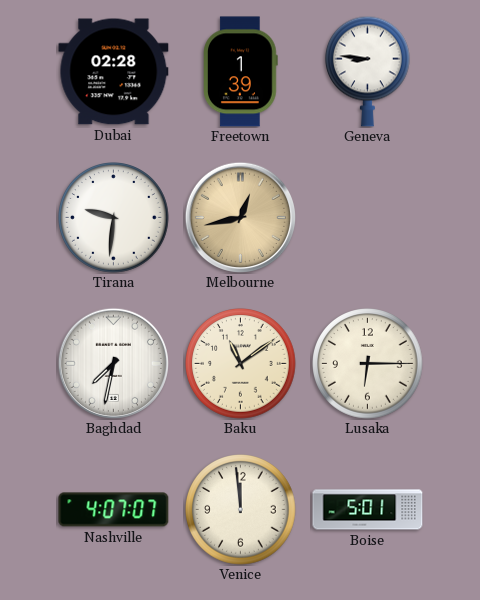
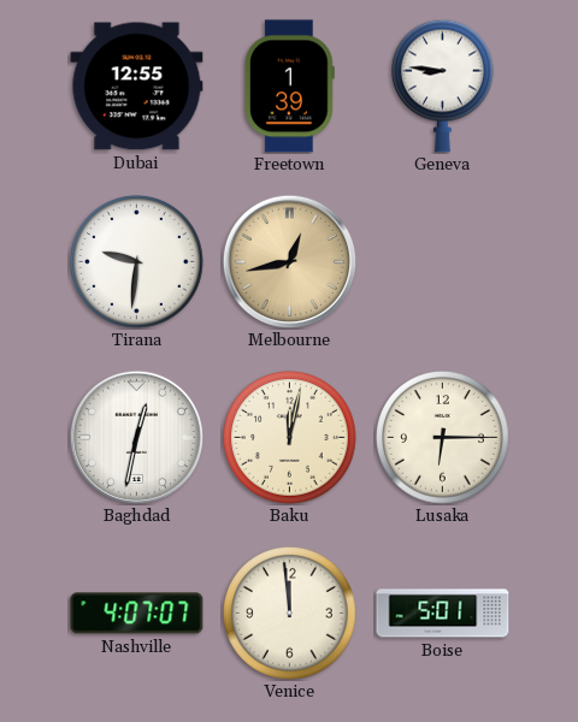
Dubai: 02:28 -> 12:55
Baghdad: 7:32 -> 12:32
Baku: 11:09 -> 12:02
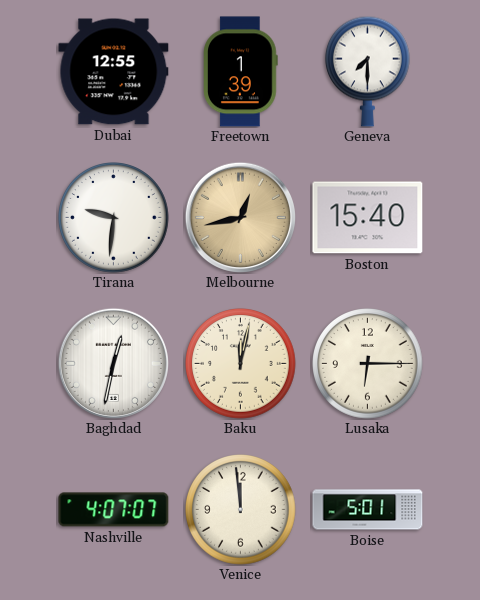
Geneva: 8:46 -> 7:30
Boston: none -> 15:40
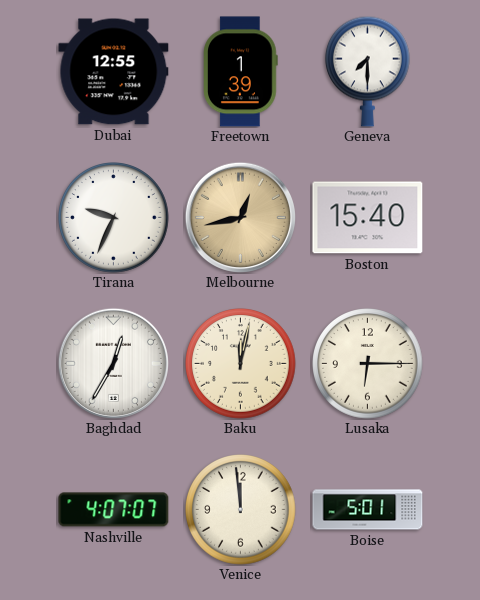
Tirana: 9:31 -> 9:34
Baghdad: 12:32 -> 12:35
